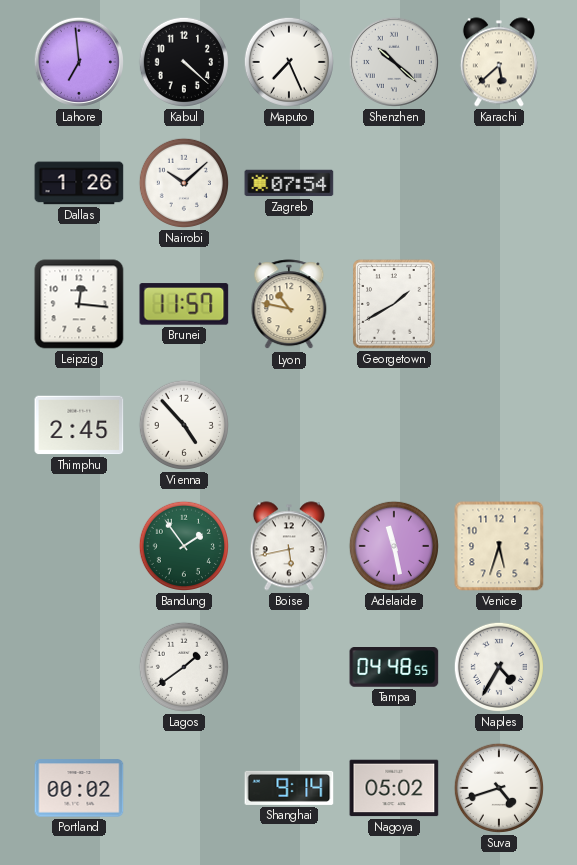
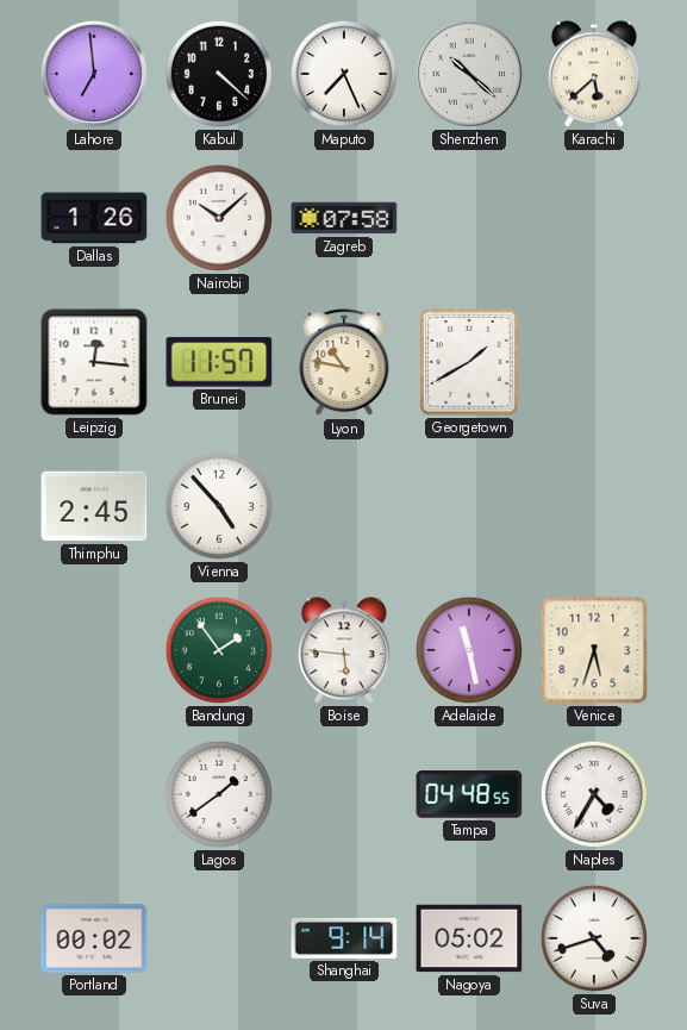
Zagreb: 07:54 -> 07:58
Boise: 5:43 -> 5:46
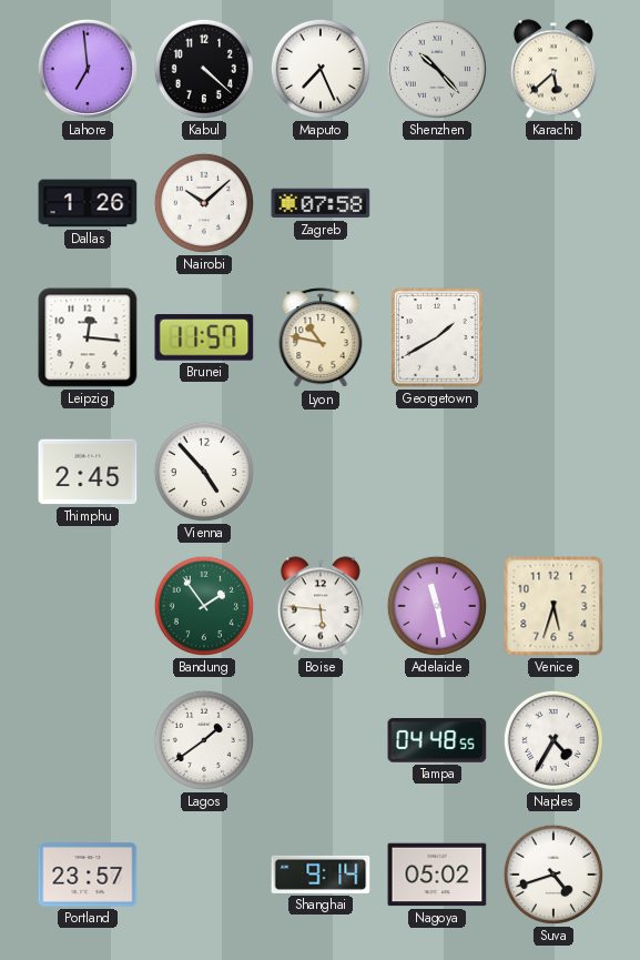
Shenzhen: 10:22 -> 10:23
Portland: 00:02 -> 23:57
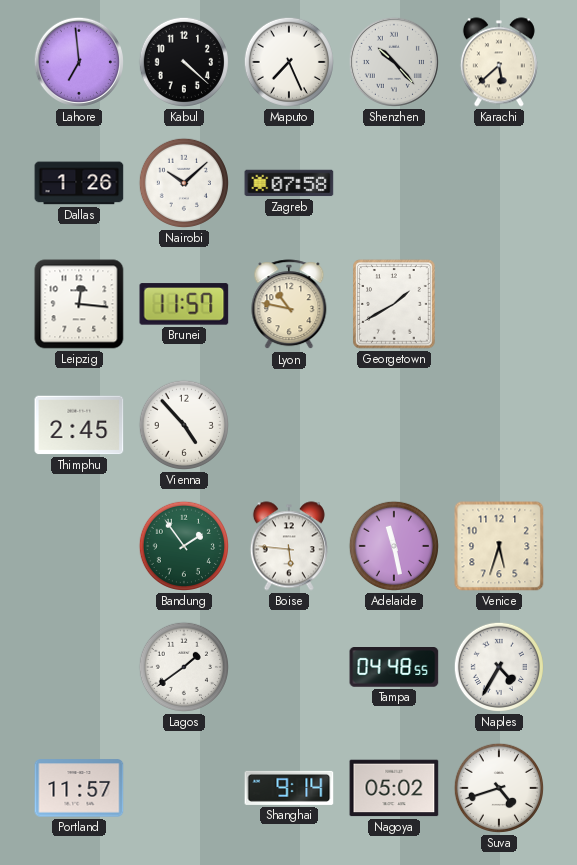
Portland: 23:57 -> 11:57
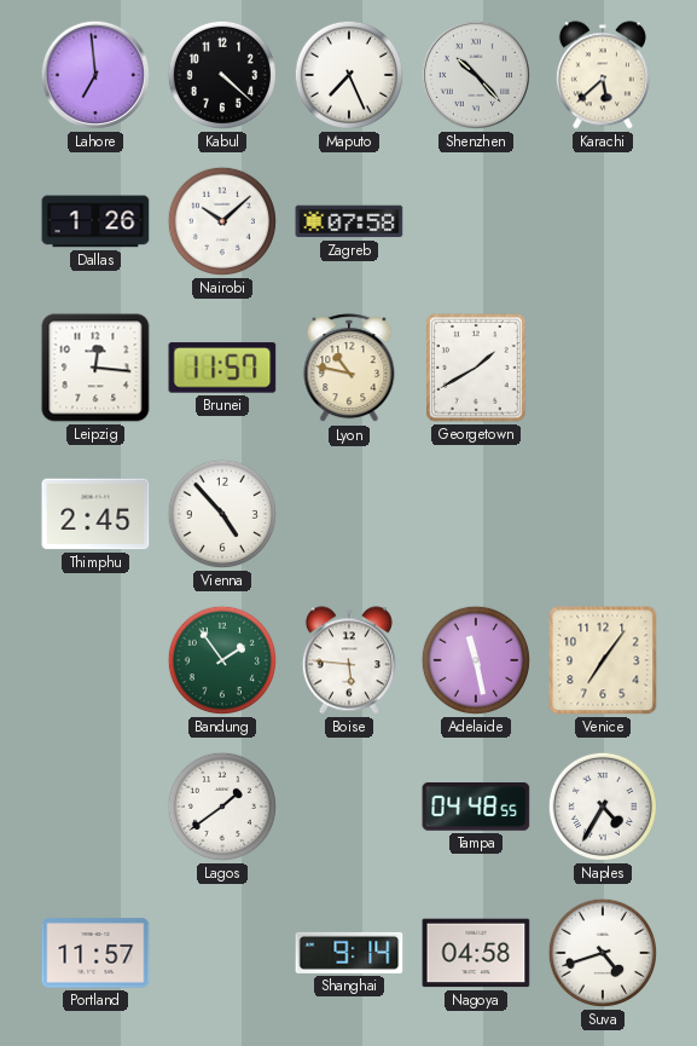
Venice: 5:33 -> 7:06
Nagoya: 05:02 -> 04:58
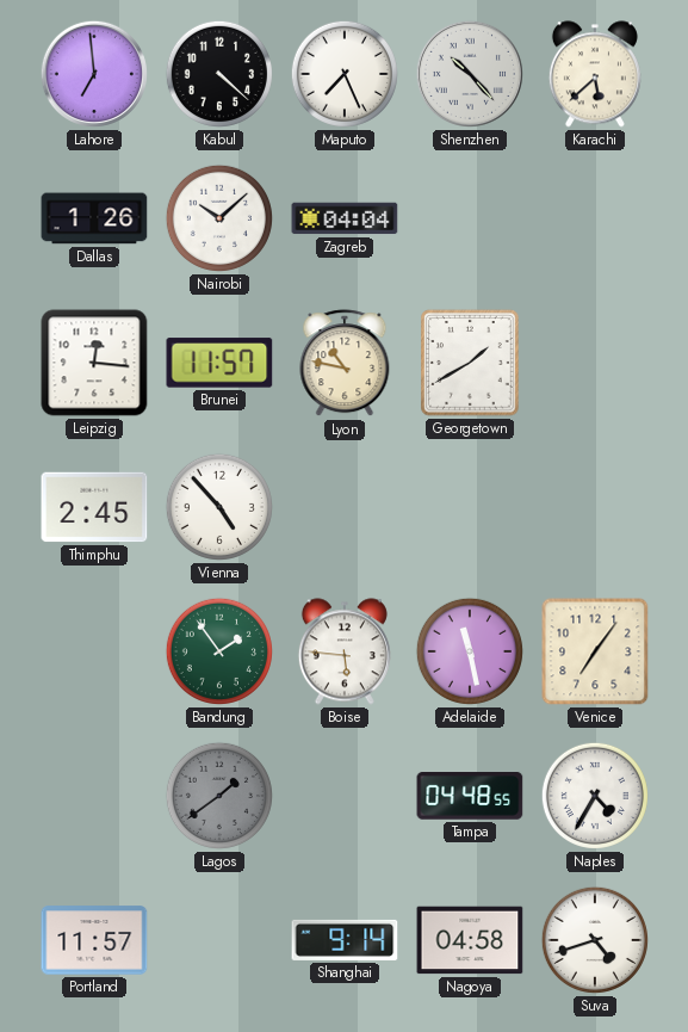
Zagreb: 07:58 -> 04:04
Lagos dial: white -> grey
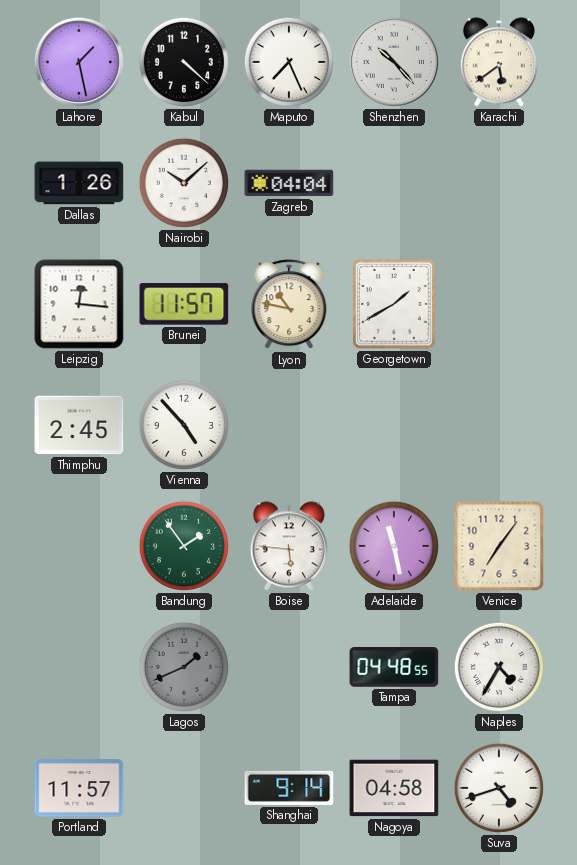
Lahore: 6:59 -> 1:28
Karachi: 5:38 -> 5:39
Lagos: 1:39 -> 1:41
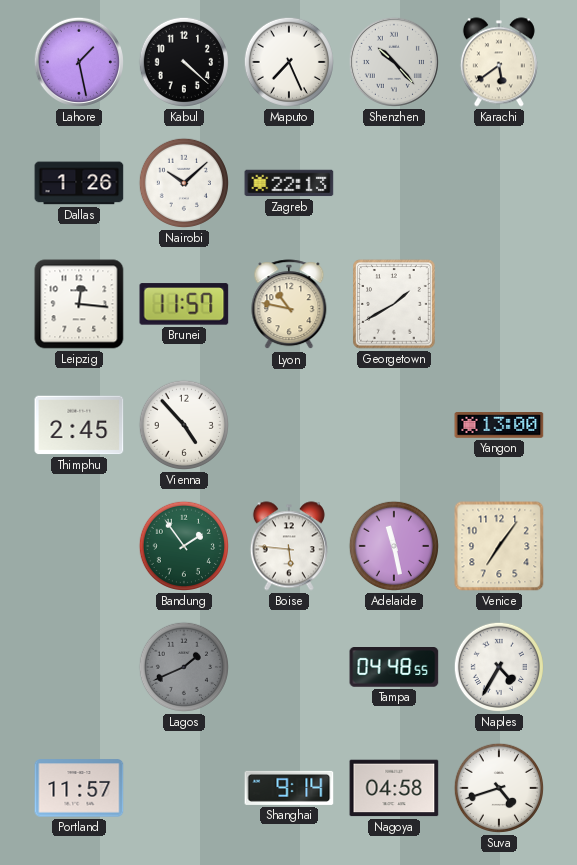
Zagreb: 04:04 -> 22:13
Yangon: none -> 13:00
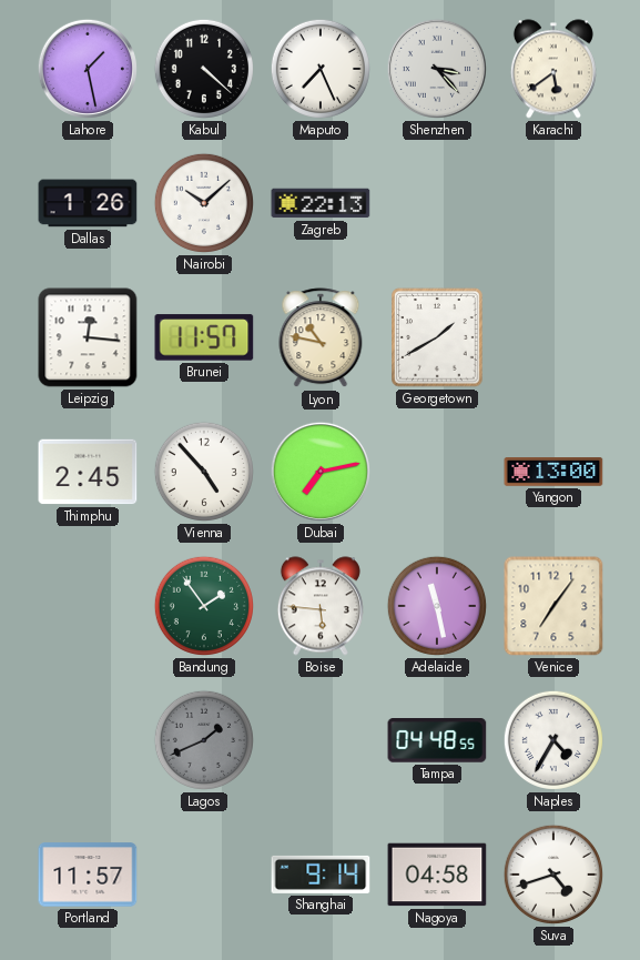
Shenzhen: 10:23 -> 3:23
Dubai: none -> 7:13
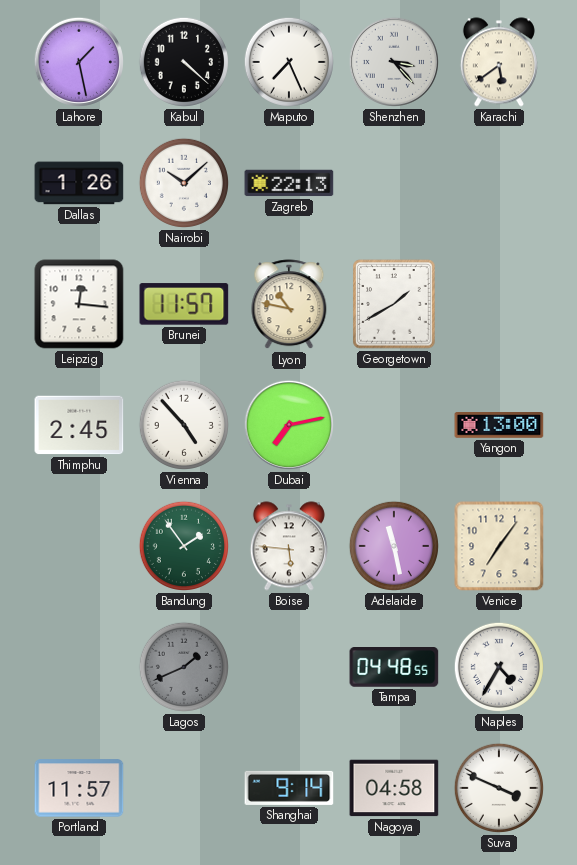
Suva: 4:42 -> 3:49
